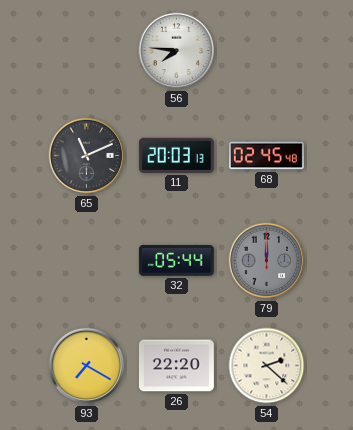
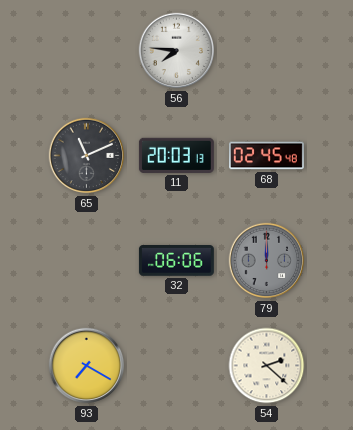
32: 05:44 -> 06:06
26: 22:20 -> none
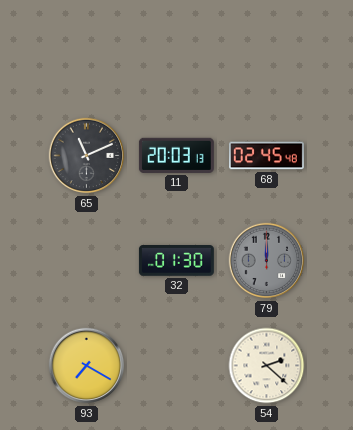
56: 7:46 -> none
32: 06:06 -> 01:30
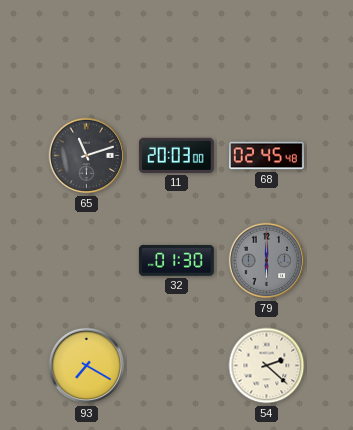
65: 11:11 -> 11:12
11: 20:03:13 -> 20:03:00
79: 12:00 -> 6:00
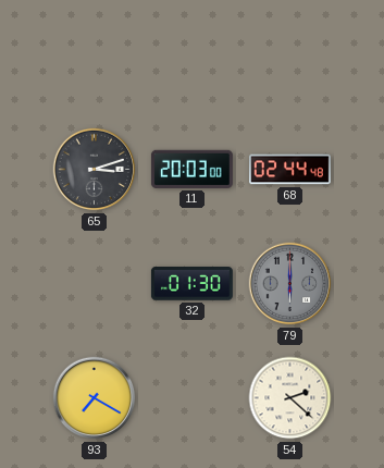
65: 11:12 -> 3:12
68: 02:45 -> 02:44
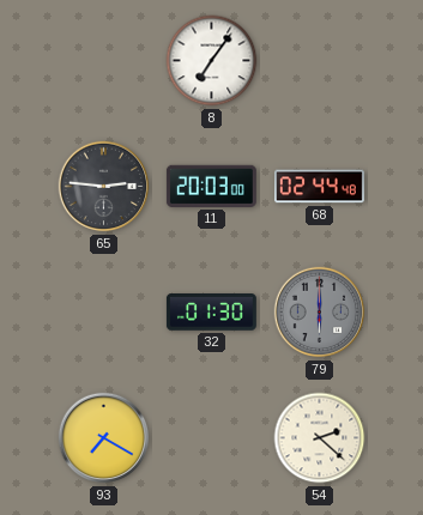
8: none -> 7:06
65: 3:12 -> 2:46
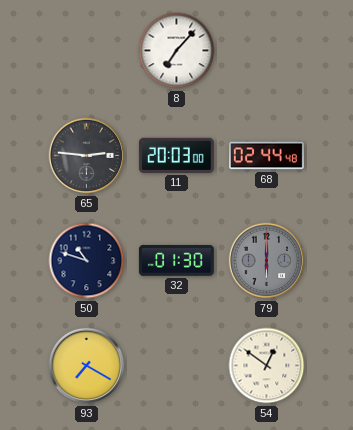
8: 7:06 -> 7:07
50: none -> 10:48
54: 2:22 -> 12:51
